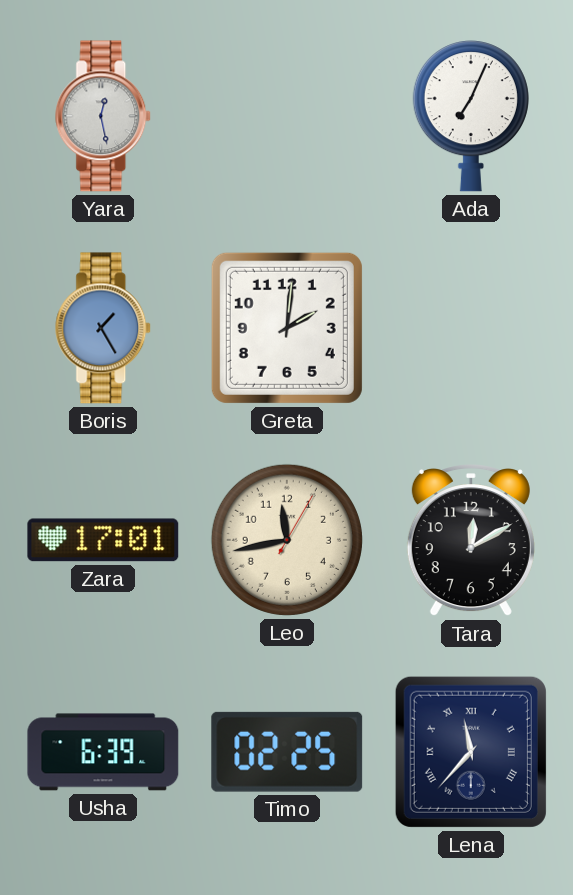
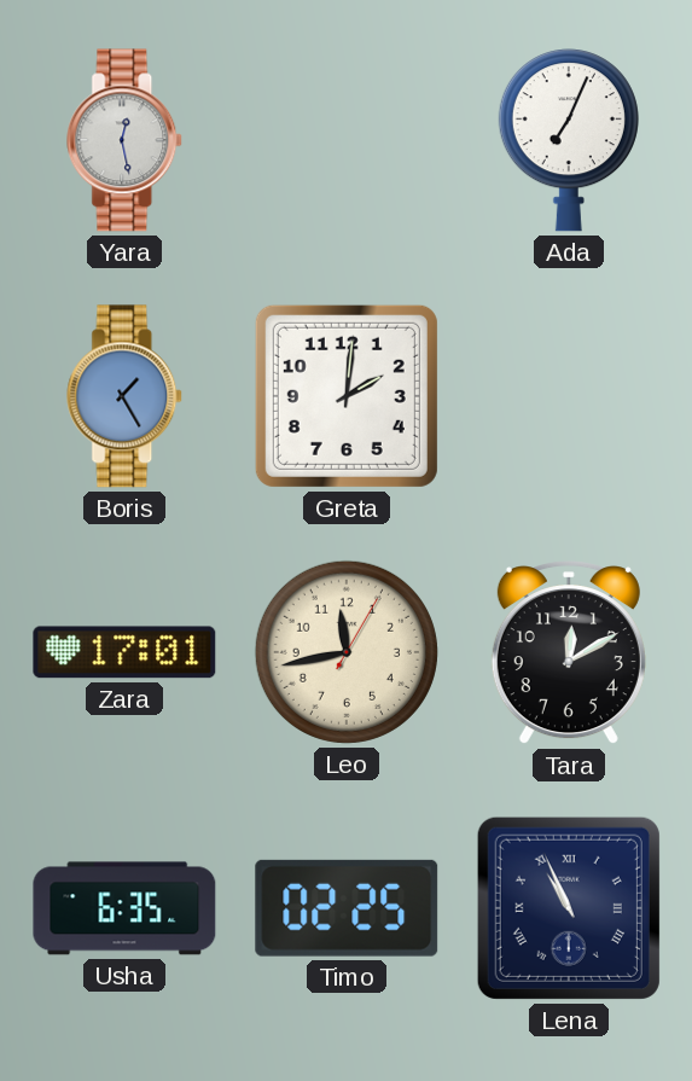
Usha: 6:39 -> 6:35
Lena: 11:37 -> 10:56
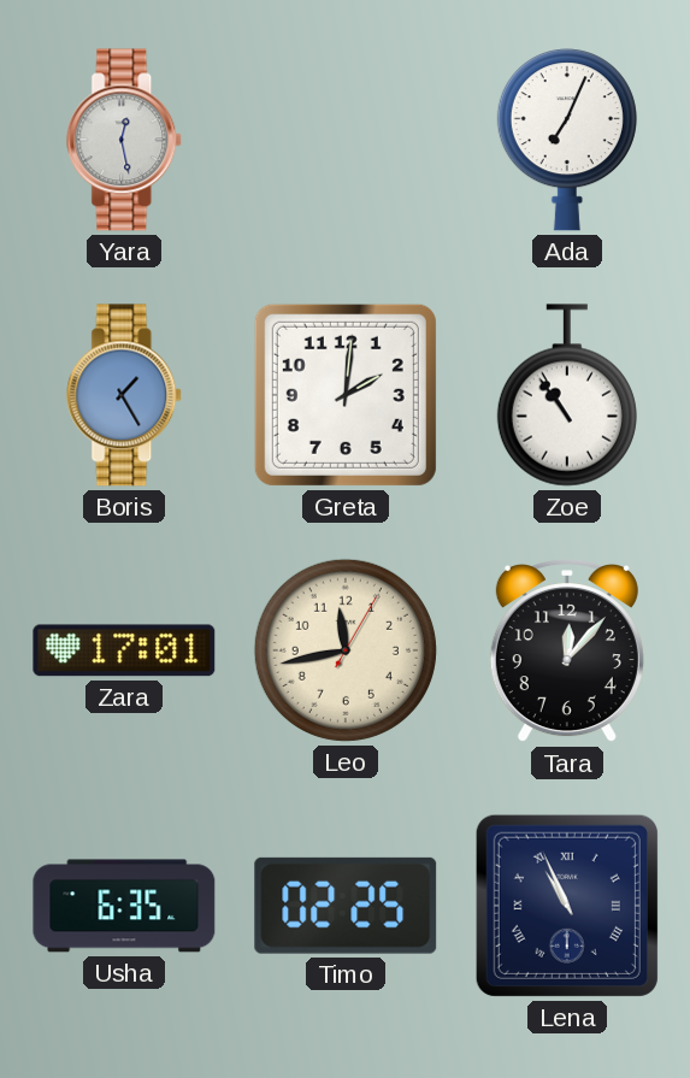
Zoe: none -> 10:54
Tara: 12:10 -> 12:07
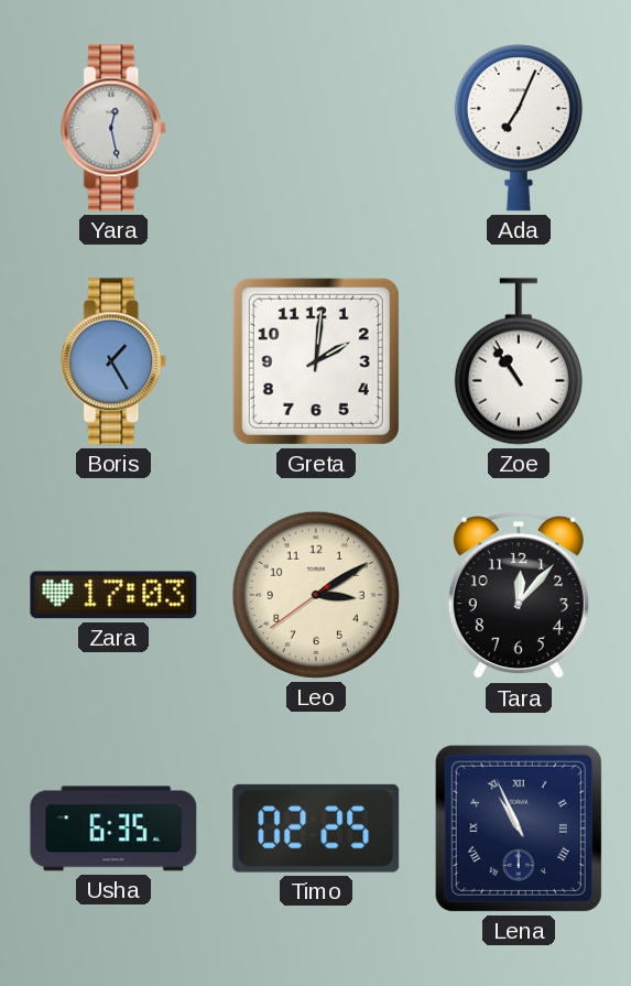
Zara: 17:01 -> 17:03
Leo: 11:43 -> 3:09
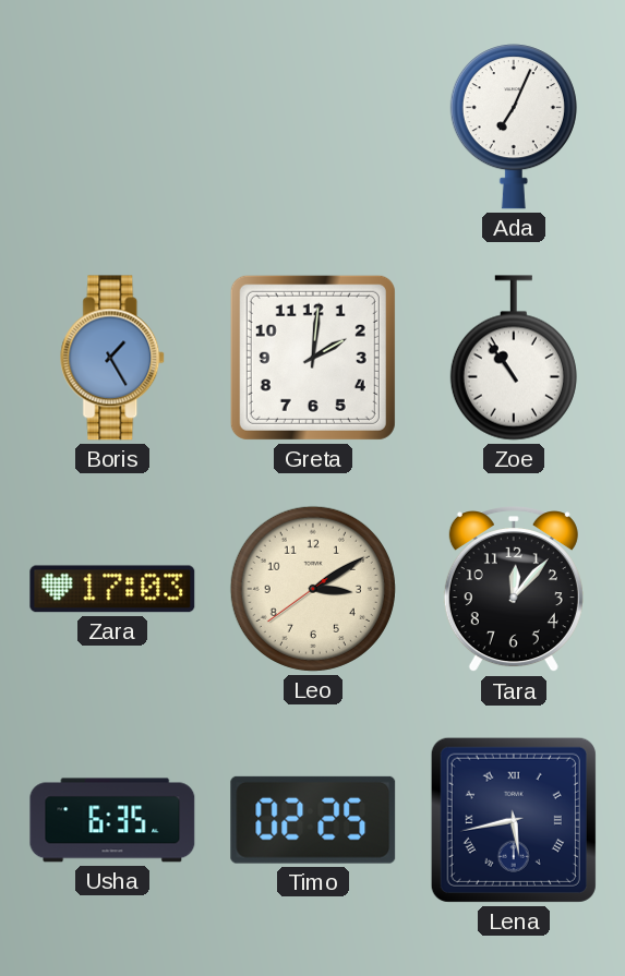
Yara: 12:28 -> none
Lena: 10:56 -> 5:43
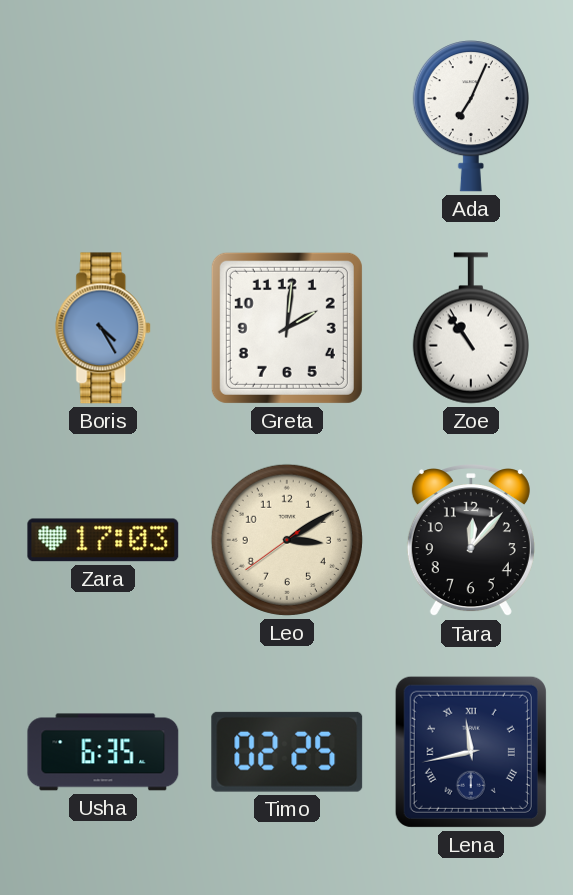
Boris: 1:25 -> 4:25
Lena: 5:43 -> 11:43
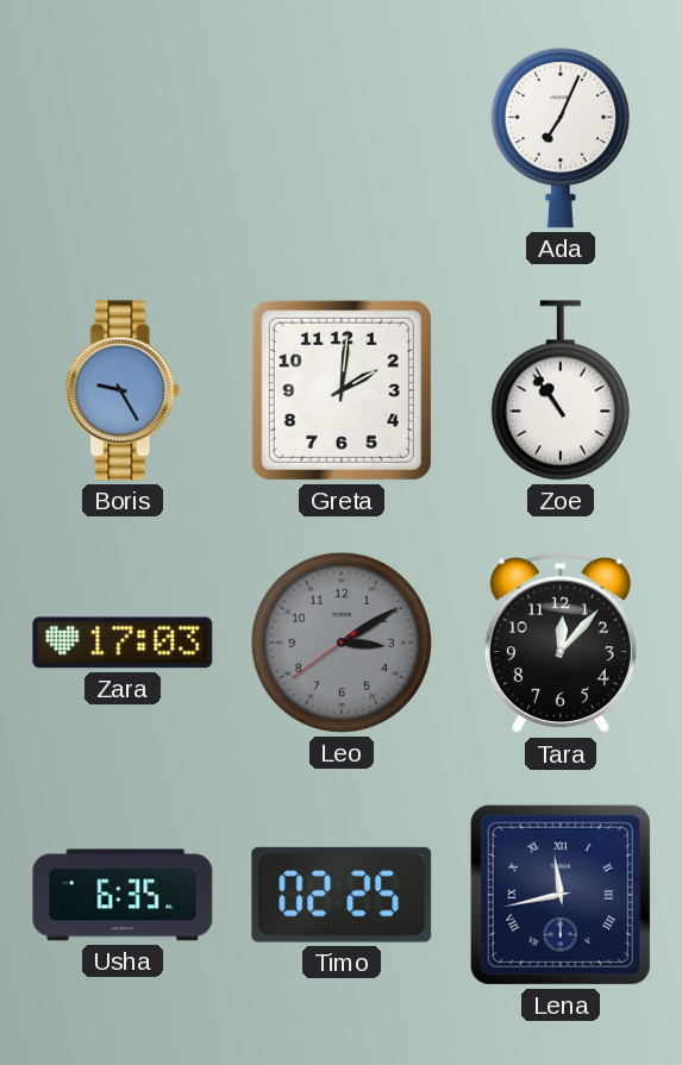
Boris: 4:25 -> 9:25
Leo dial: cream -> grey
